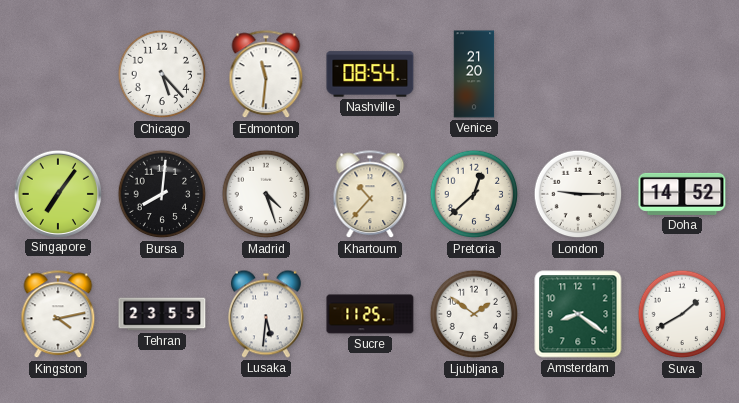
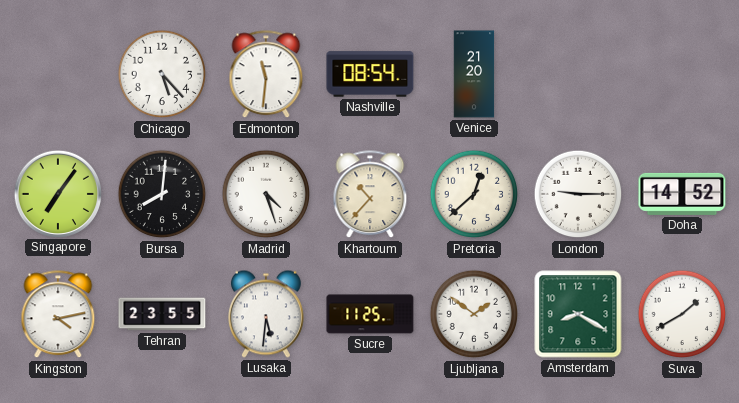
Amsterdam: 8:21 -> 8:20
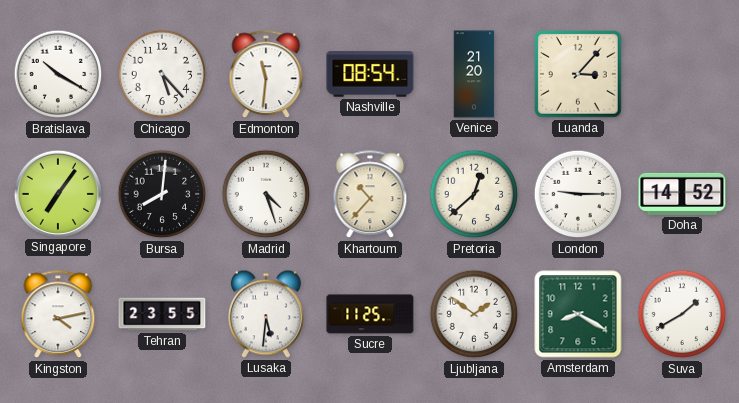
Bratislava: none -> 10:20
Luanda: none -> 3:07
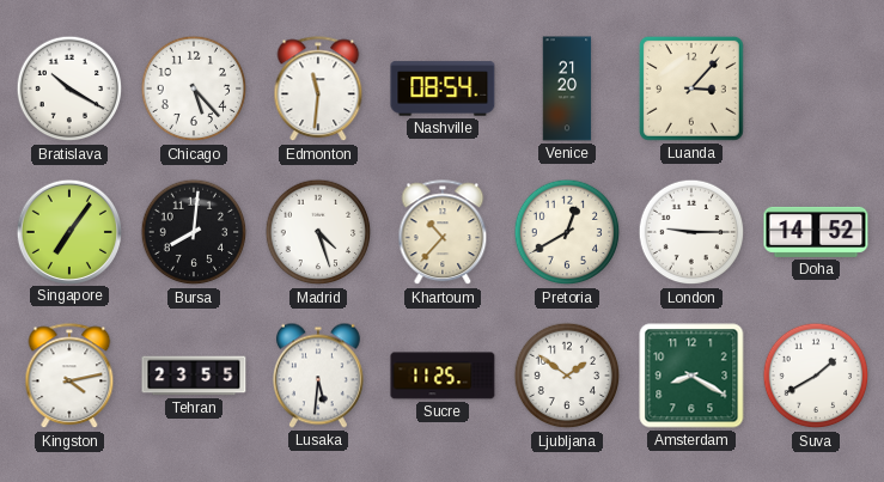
Pretoria: 12:38 -> 12:40
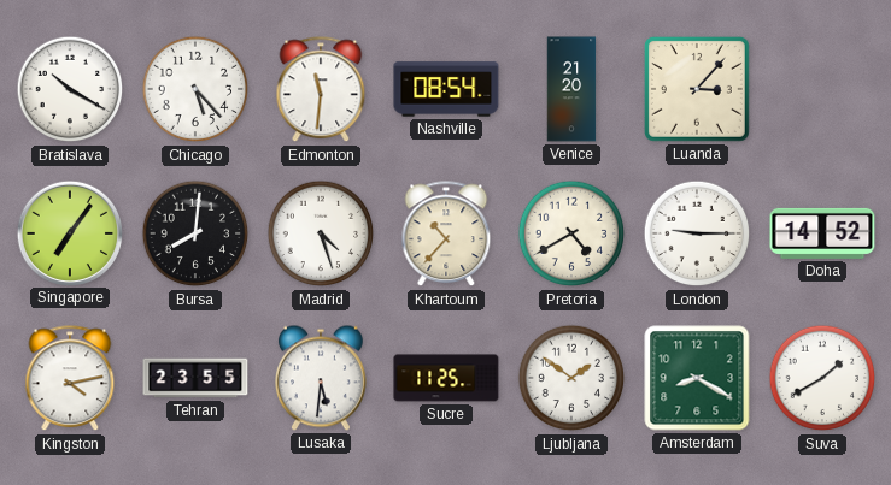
Pretoria: 12:40 -> 4:40
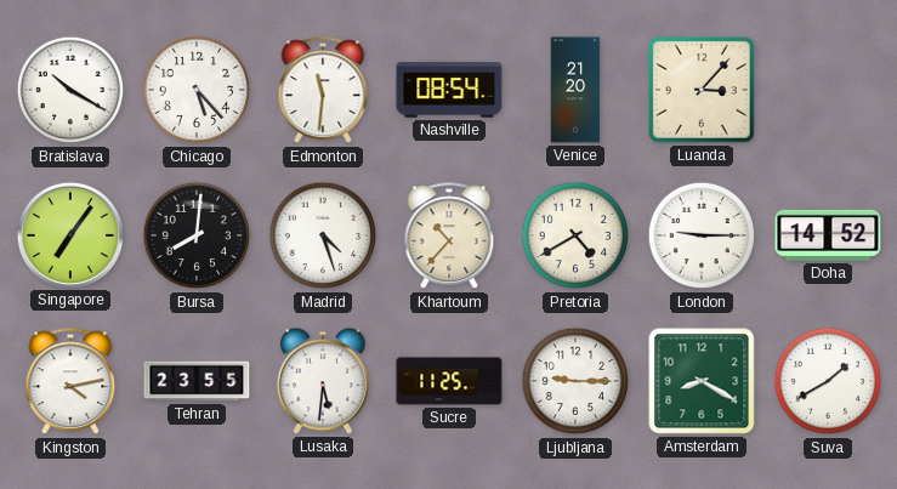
Ljubljana: 1:51 -> 9:15
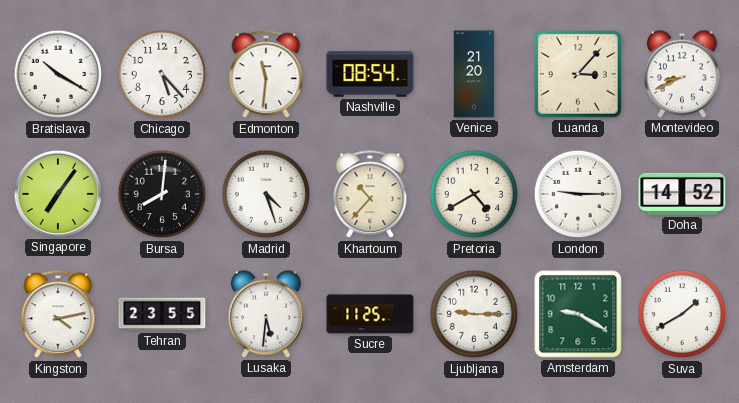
Montevideo: none -> 8:41
Amsterdam: 8:20 -> 9:20
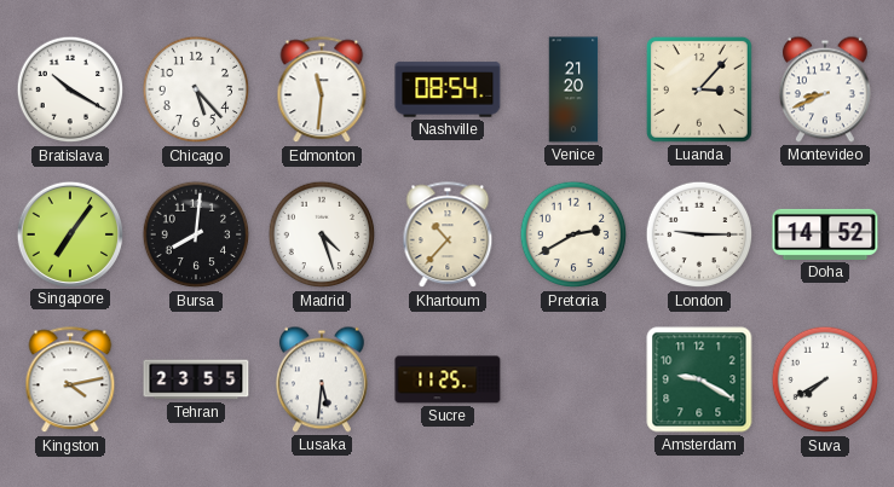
Pretoria: 4:40 -> 2:40
Ljubljana: 9:15 -> none
Suva: 1:40 -> 7:40
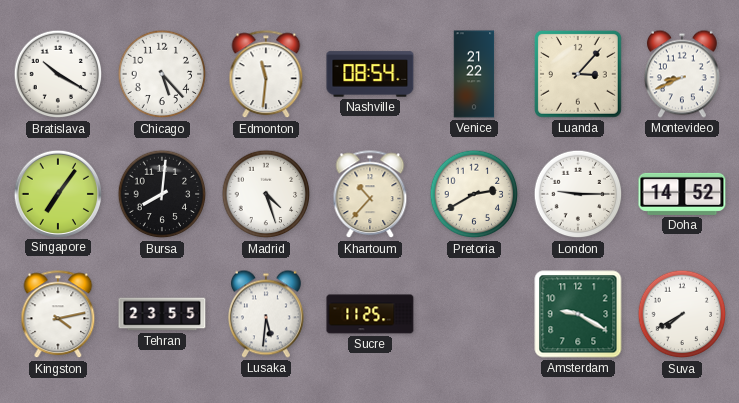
Venice: 21:20 -> 21:22
